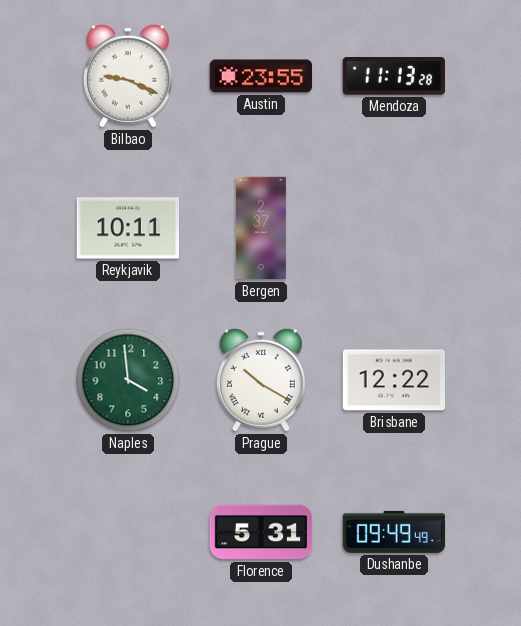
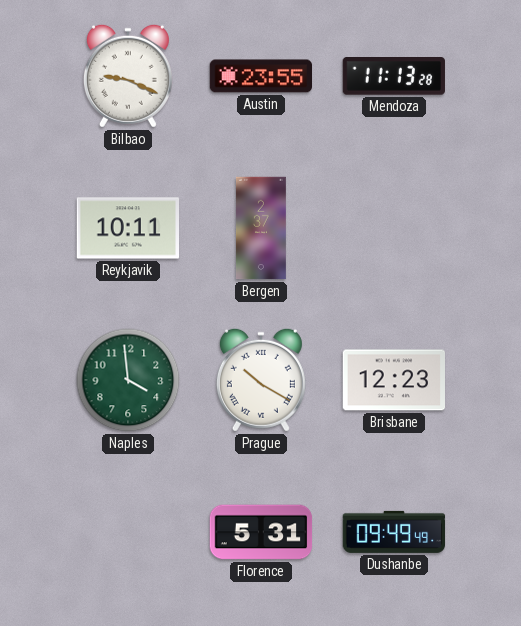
Brisbane: 12:22 -> 12:23
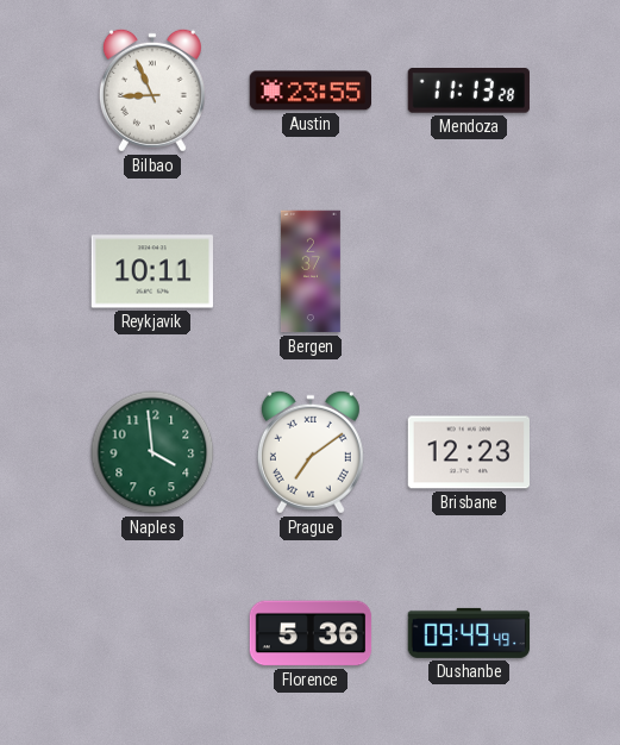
Bilbao: 9:19 -> 8:56
Prague: 10:20 -> 7:09
Florence: 5:31 -> 5:36
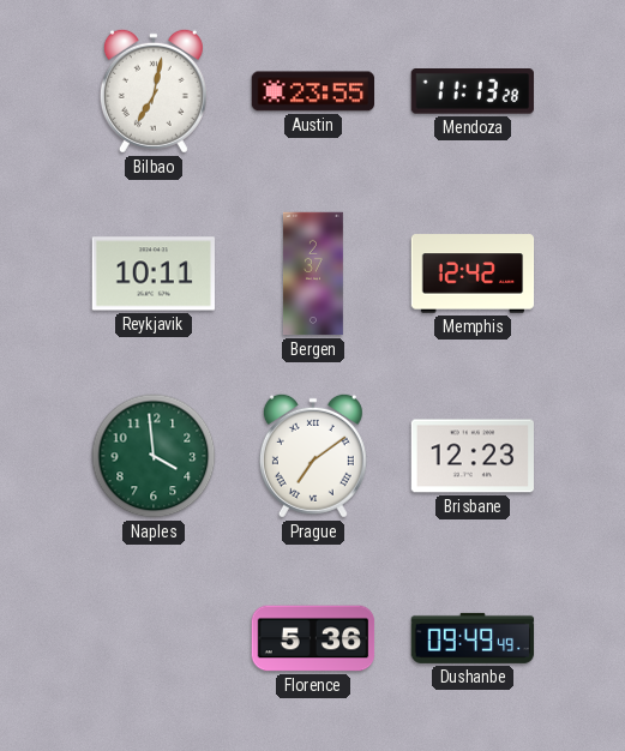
Bilbao: 8:56 -> 7:02
Memphis: none -> 12:42
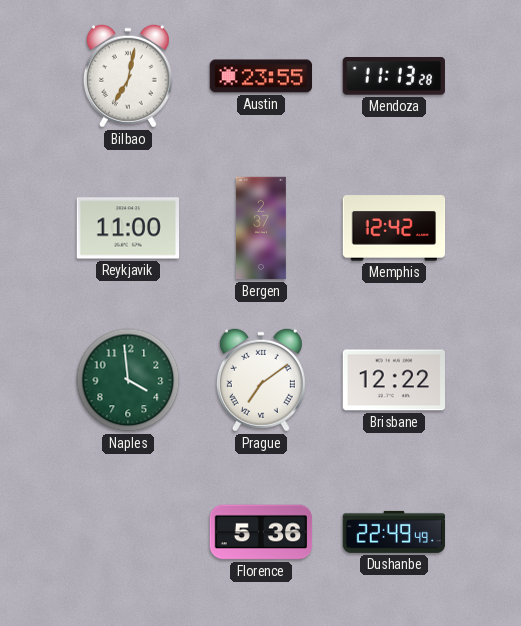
Reykjavik: 10:11 -> 11:00
Brisbane: 12:23 -> 12:22
Dushanbe: 09:49 -> 22:49
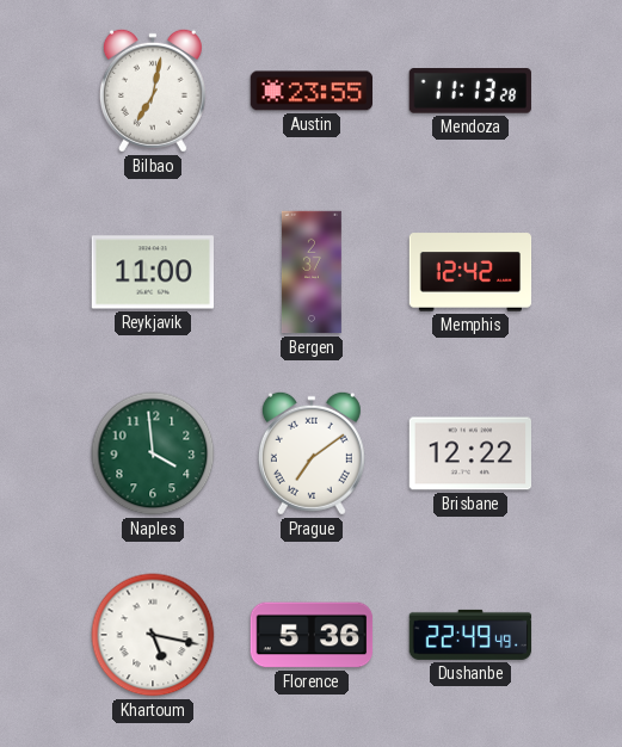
Khartoum: none -> 5:17
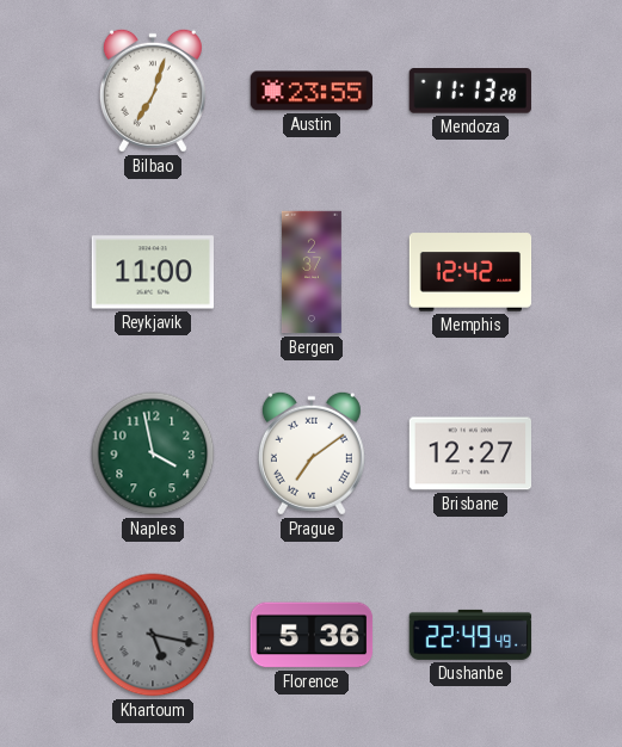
Bilbao: 7:02 -> 7:03
Naples: 3:59 -> 3:58
Brisbane: 12:22 -> 12:27
Khartoum dial: white -> grey
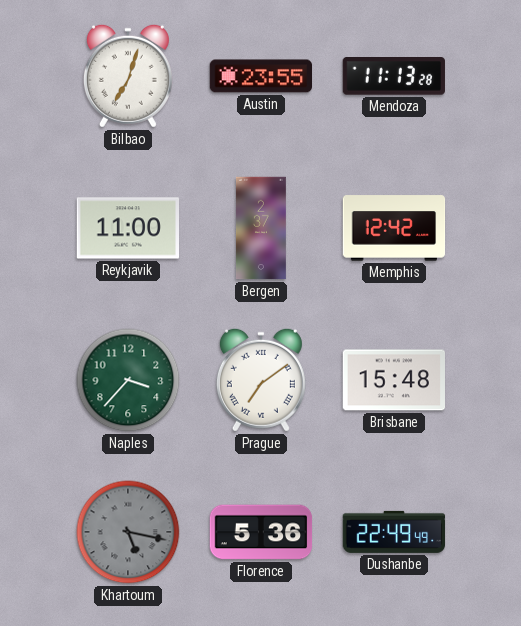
Naples: 3:58 -> 3:37
Brisbane: 12:27 -> 15:48
